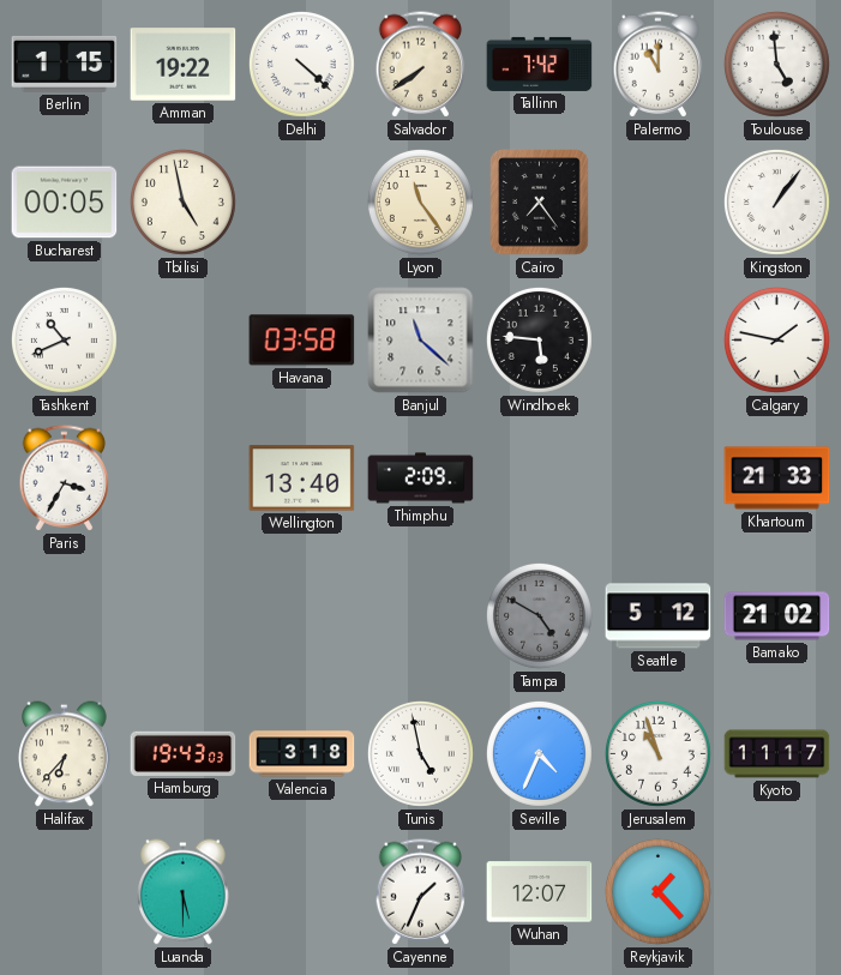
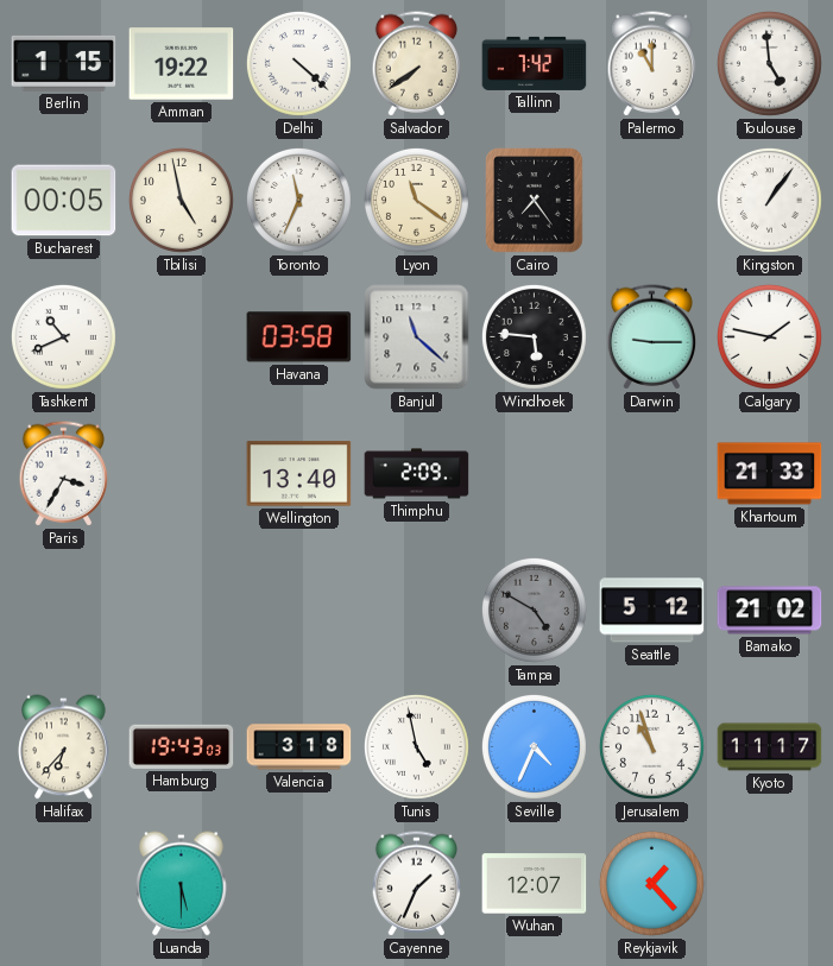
Toronto: none -> 11:34
Lyon: 11:24 -> 11:21
Darwin: none -> 9:15
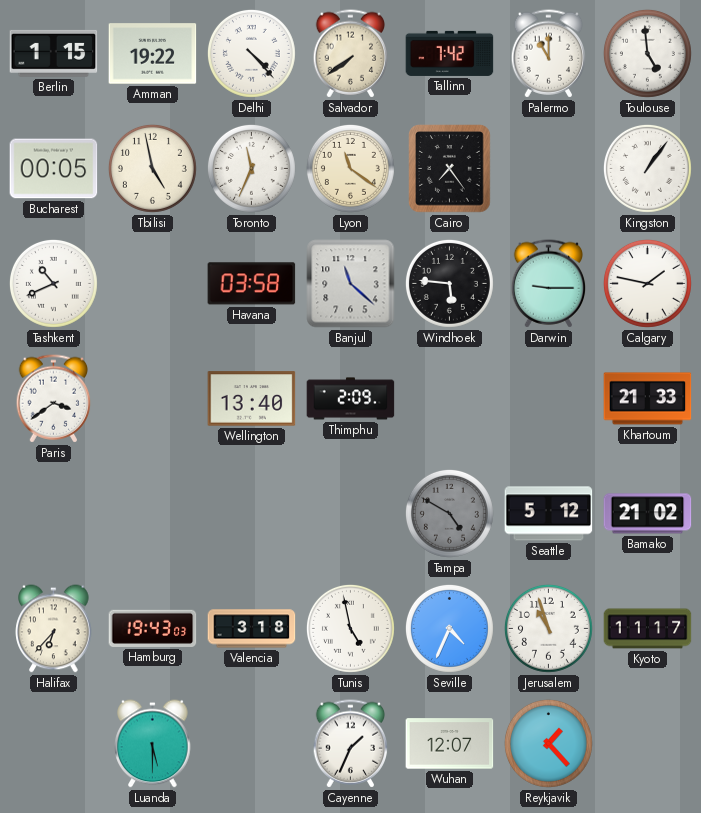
Delhi: 4:22 -> 4:23
Paris: 3:35 -> 3:39
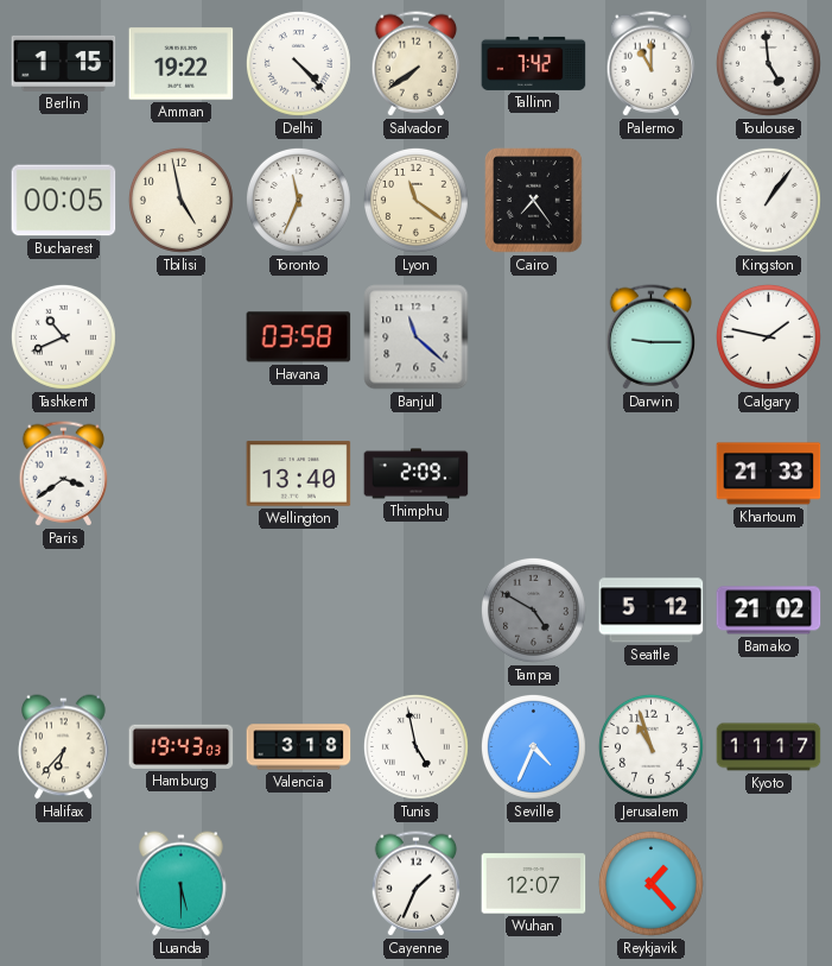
Windhoek: 5:46 -> none
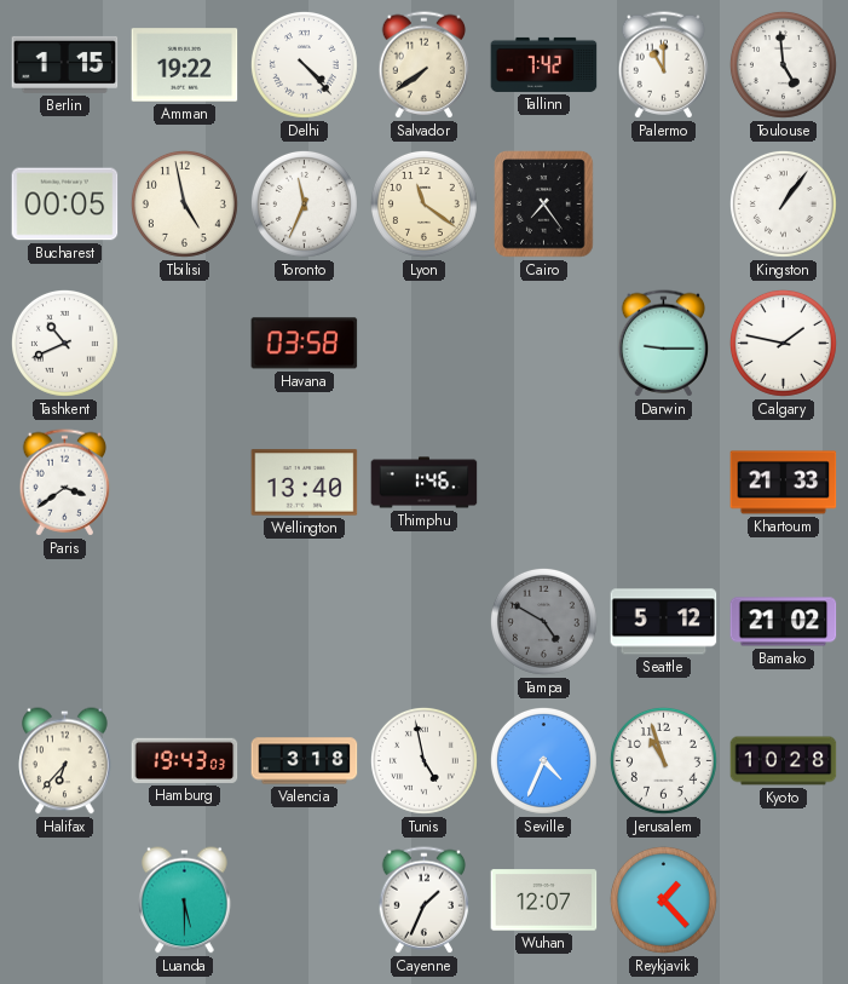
Banjul: 11:22 -> none
Thimphu: 2:09 -> 1:46
Kyoto: 11:17 -> 10:28
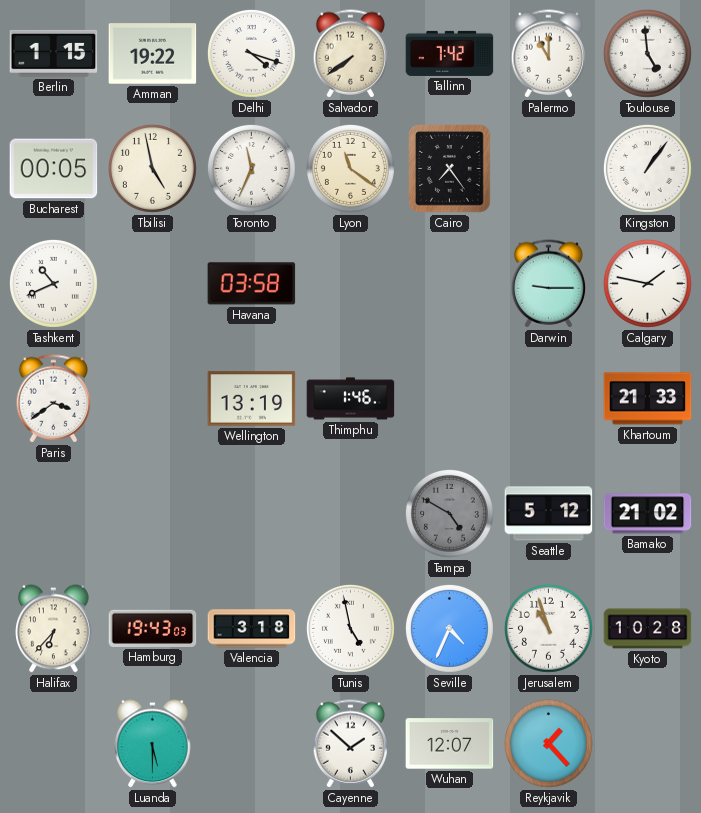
Delhi: 4:23 -> 4:18
Wellington: 13:40 -> 13:19
Cayenne: 1:34 -> 1:52
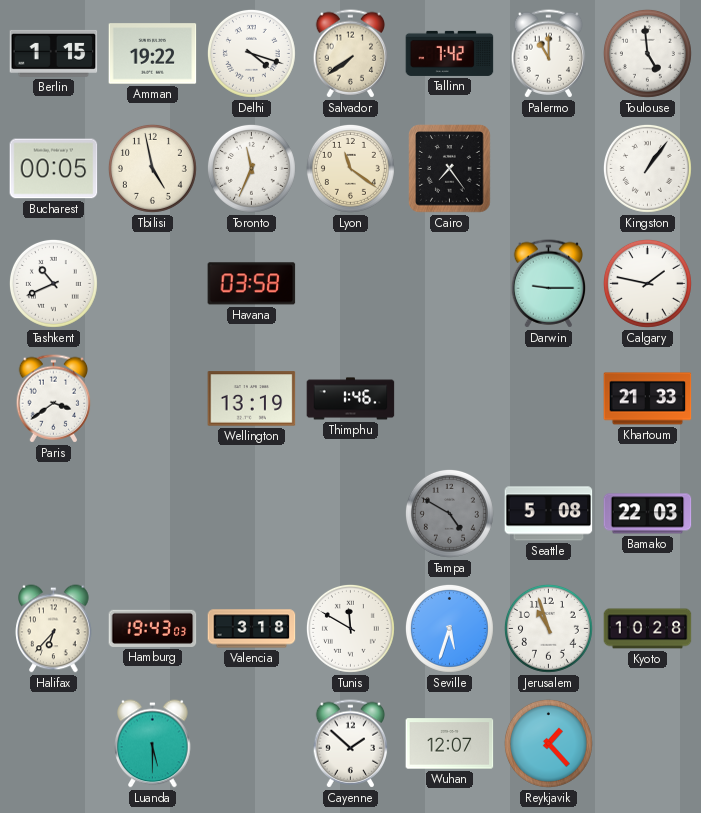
Seattle: 5:12 -> 5:08
Bamako: 21:02 -> 22:03
Tunis: 4:58 -> 11:50
Seville: 4:34 -> 5:33
